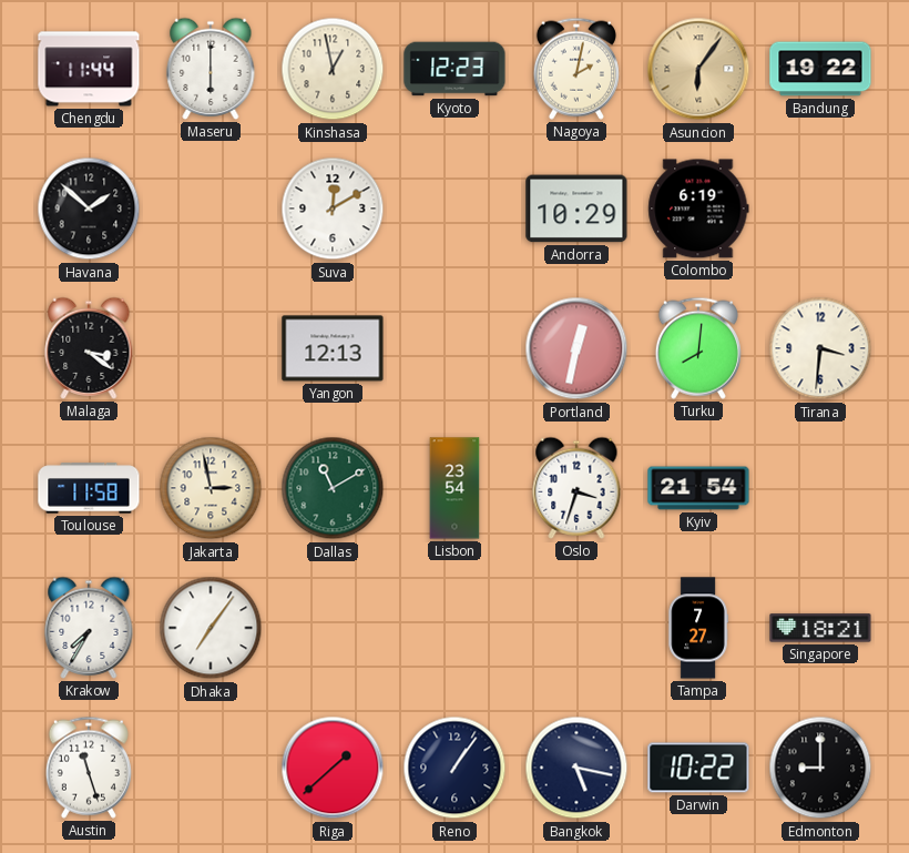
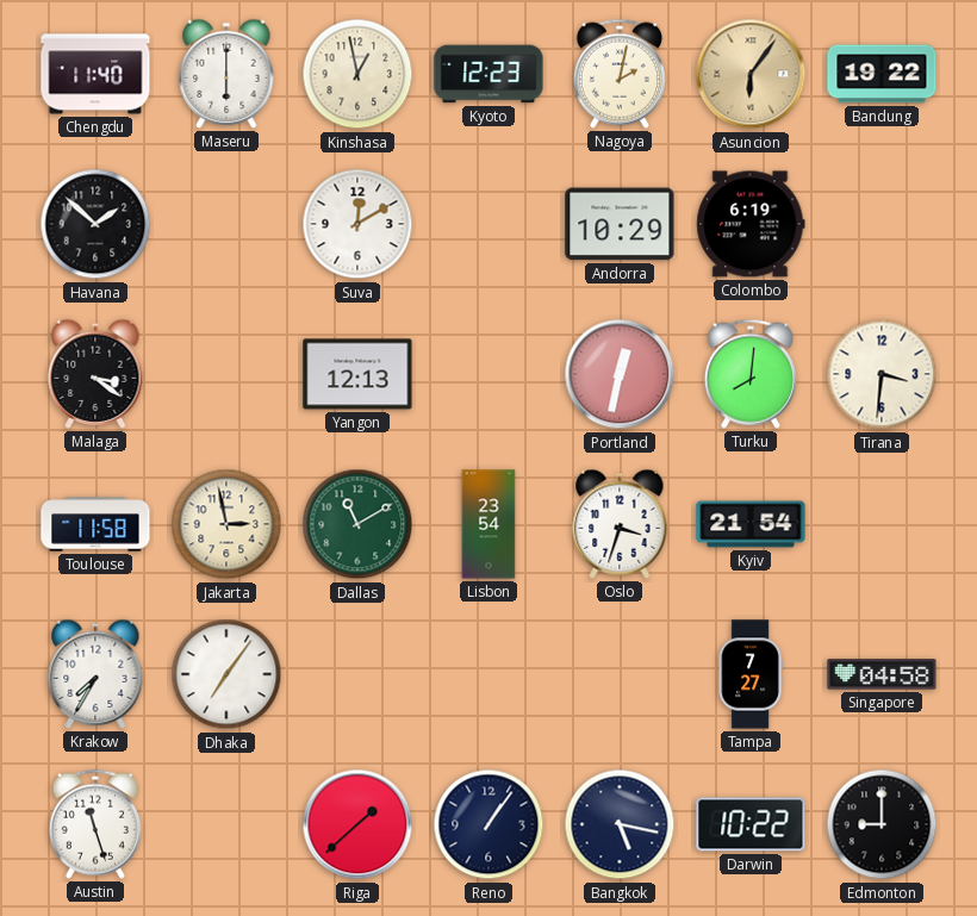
Chengdu: 11:44 -> 11:40
Singapore: 18:21 -> 04:58
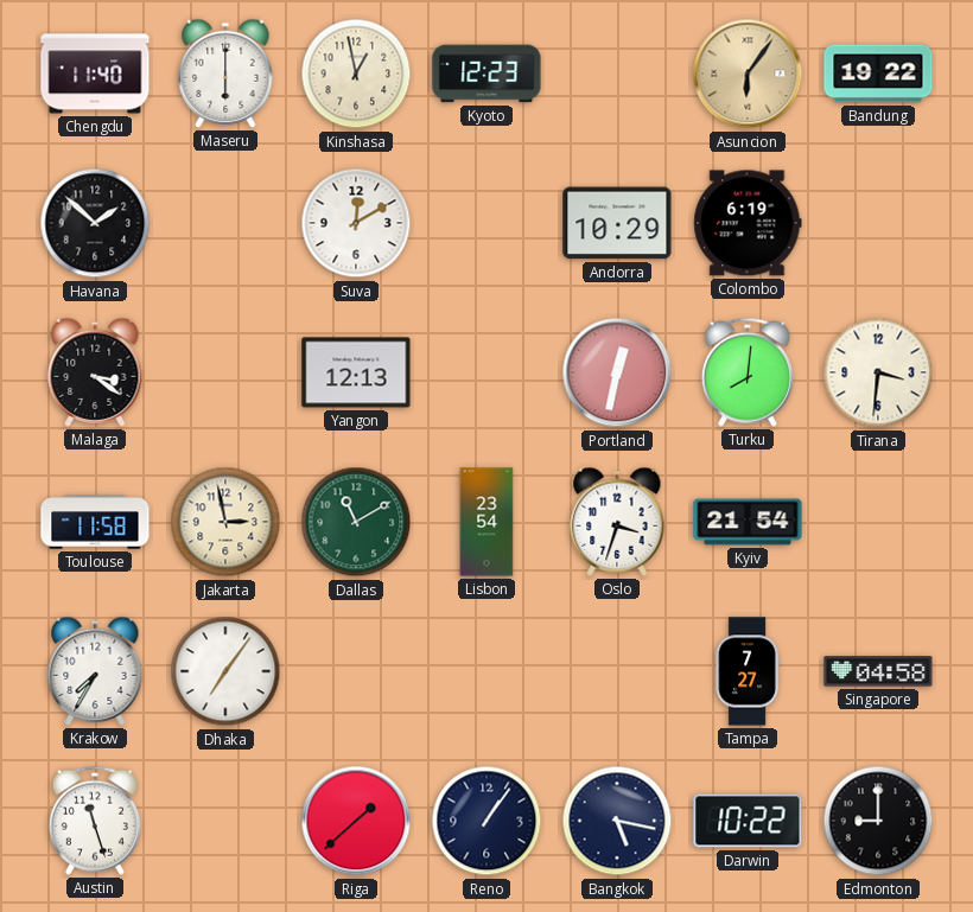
Nagoya: 2:02 -> none
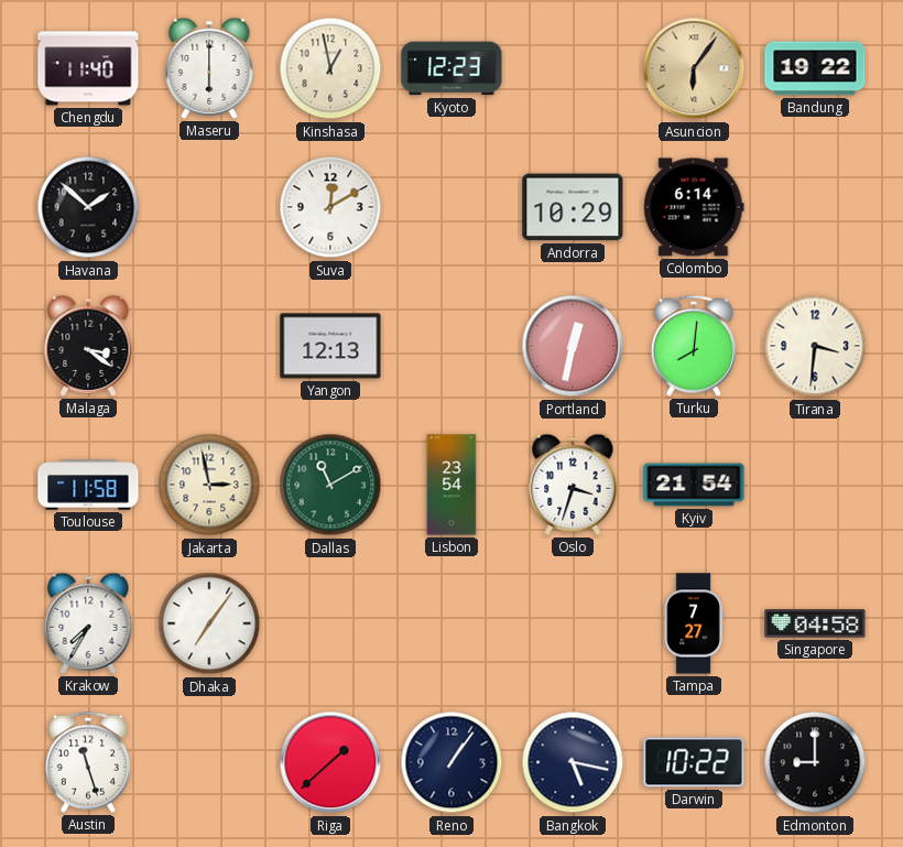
Colombo: 6:19 -> 6:14
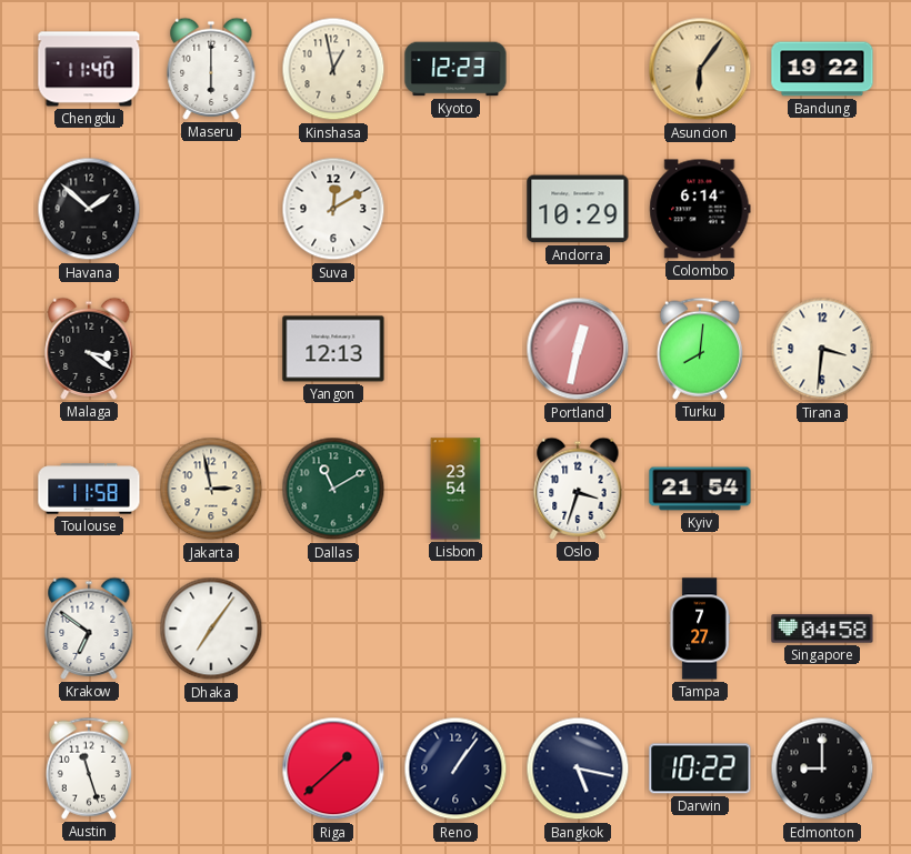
Krakow: 7:35 -> 6:51
